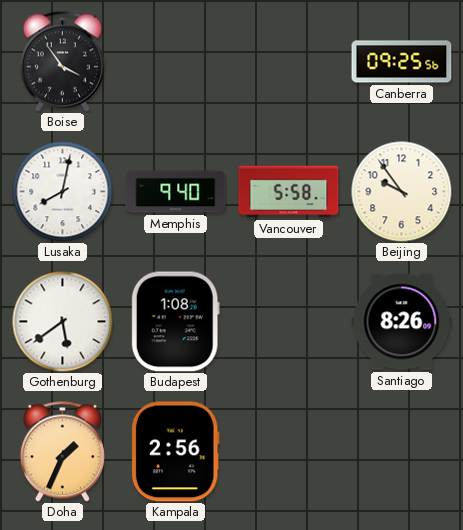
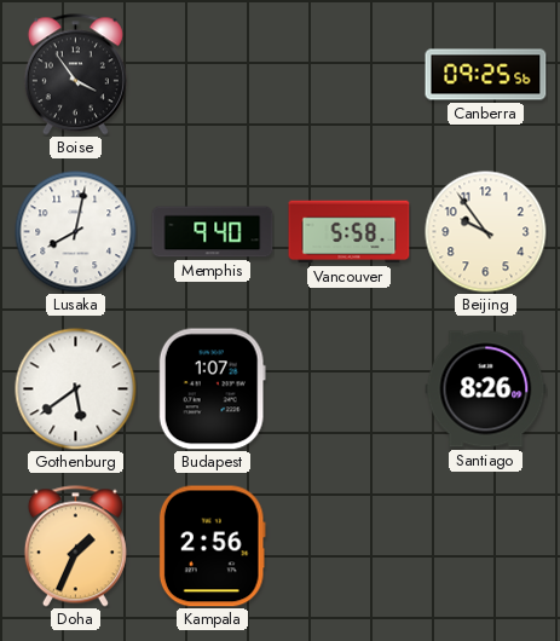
Budapest: 1:08 -> 1:07
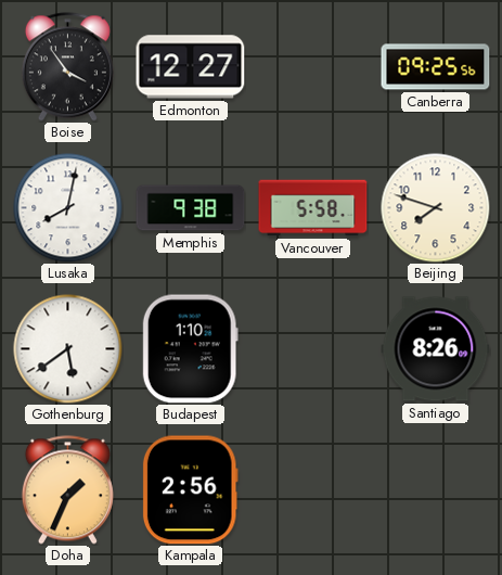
Edmonton: none -> 12:27
Memphis: 9:40 -> 9:38
Beijing: 9:54 -> 7:48
Budapest: 1:07 -> 1:10
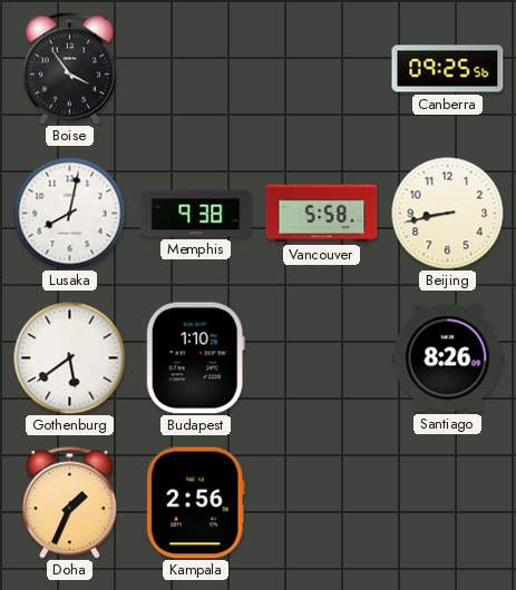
Edmonton: 12:27 -> none
Beijing: 7:48 -> 8:43
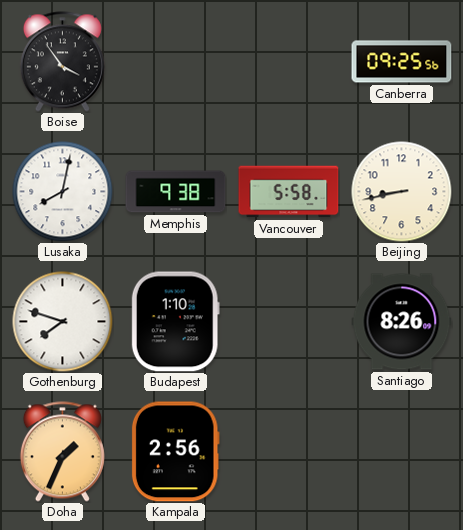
Gothenburg: 5:39 -> 7:48
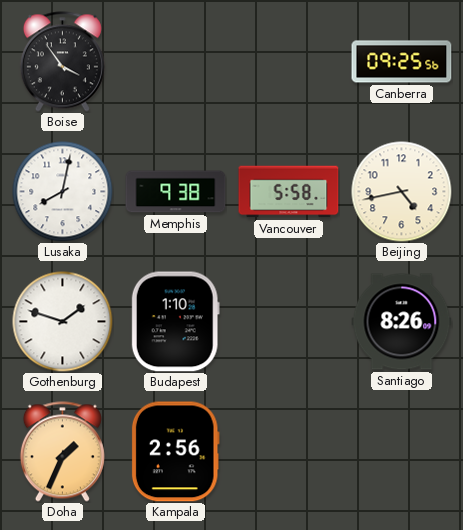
Beijing: 8:43 -> 4:43
Gothenburg: 7:48 -> 1:48
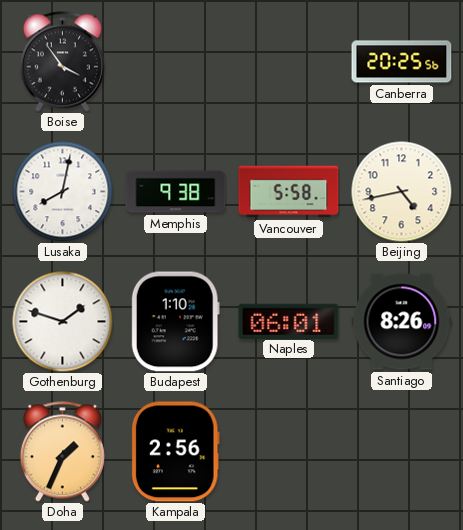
Canberra: 09:25 -> 20:25
Naples: none -> 06:01
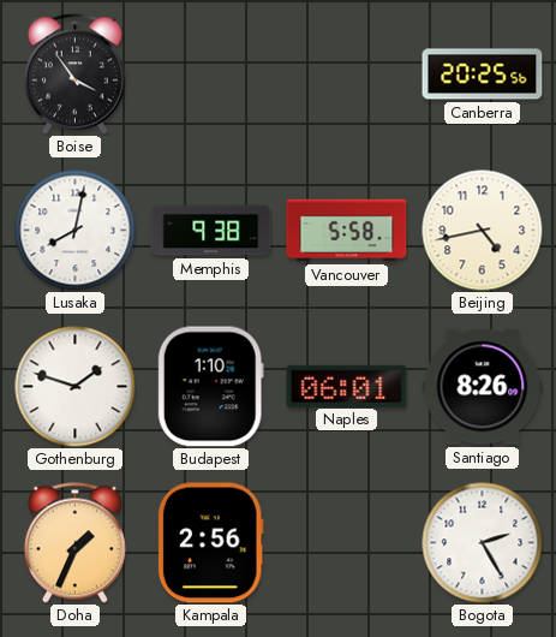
Bogota: none -> 2:25
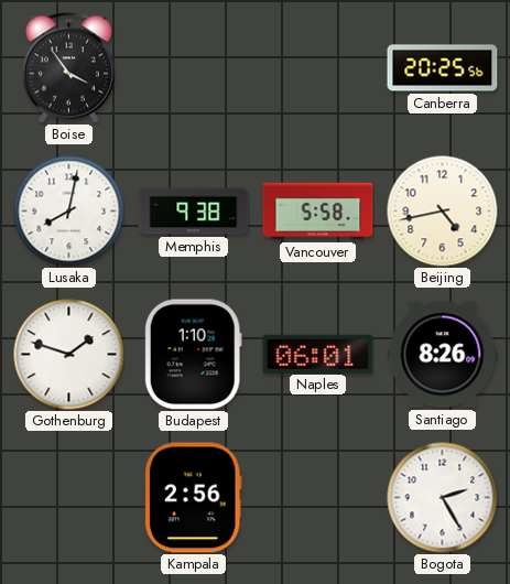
Doha: 1:34 -> none
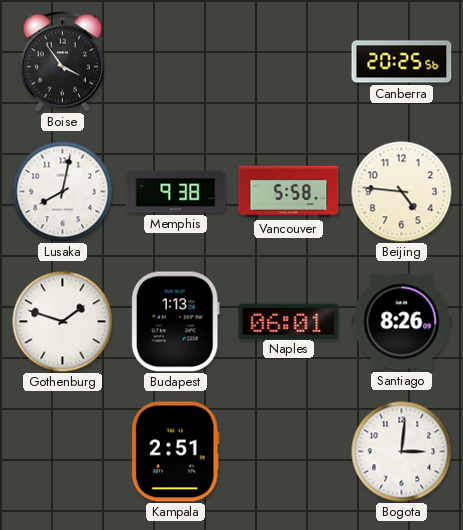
Beijing: 4:43 -> 4:46
Budapest: 1:10 -> 1:13
Kampala: 2:56 -> 2:51
Bogota: 2:25 -> 3:01
